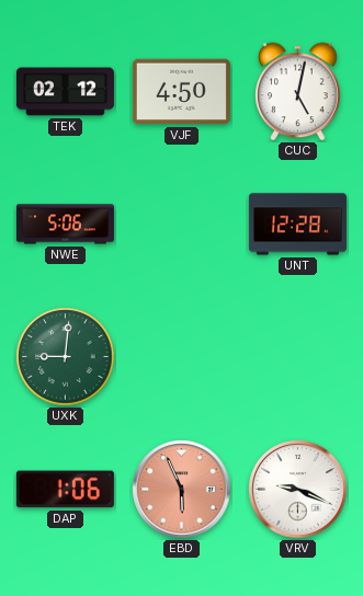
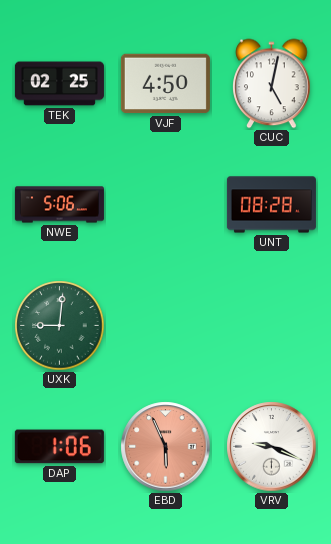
TEK: 02:12 -> 02:25
UNT: 12:28 -> 08:28
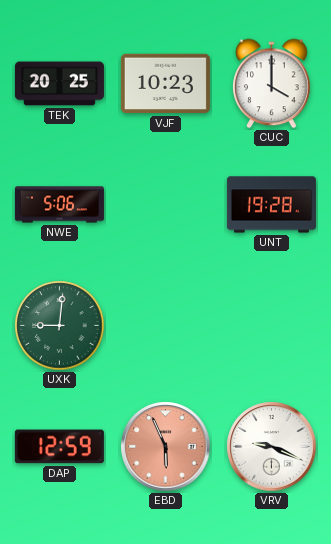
TEK: 02:25 -> 20:25
VJF: 4:50 -> 10:23
CUC: 5:02 -> 4:00
UNT: 08:28 -> 19:28
DAP: 1:06 -> 12:59
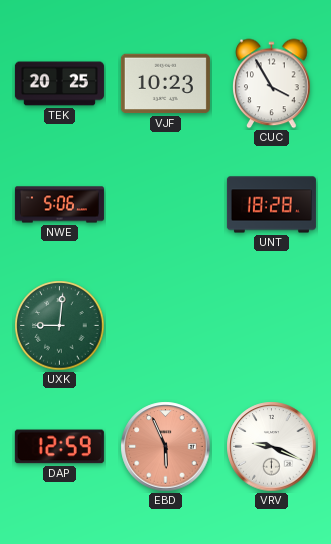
CUC: 4:00 -> 3:55
UNT: 19:28 -> 18:28
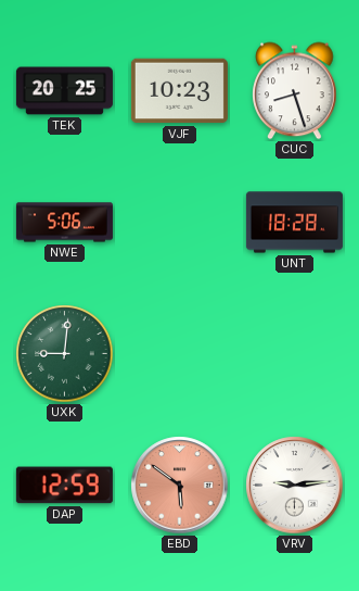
CUC: 3:55 -> 8:27
EBD: 5:56 -> 5:51
VRV: 9:19 -> 9:14
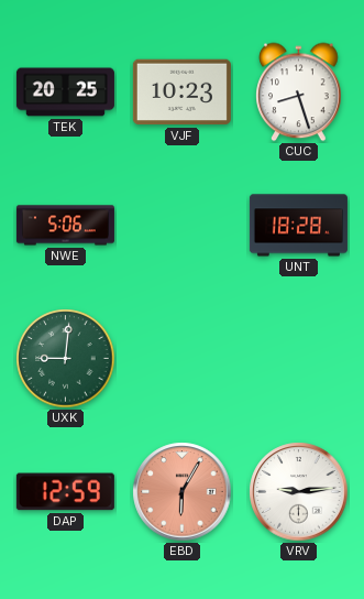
EBD: 5:51 -> 6:05
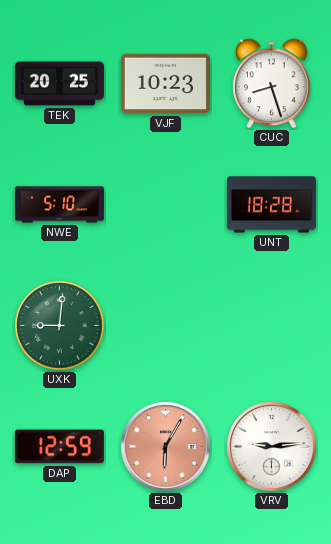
NWE: 5:06 -> 5:10
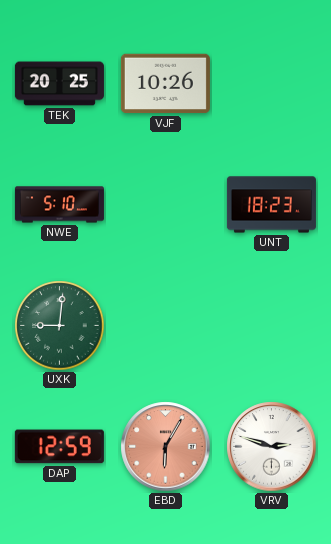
VJF: 10:23 -> 10:26
CUC: 8:27 -> none
UNT: 18:28 -> 18:23
VRV: 9:14 -> 2:48
